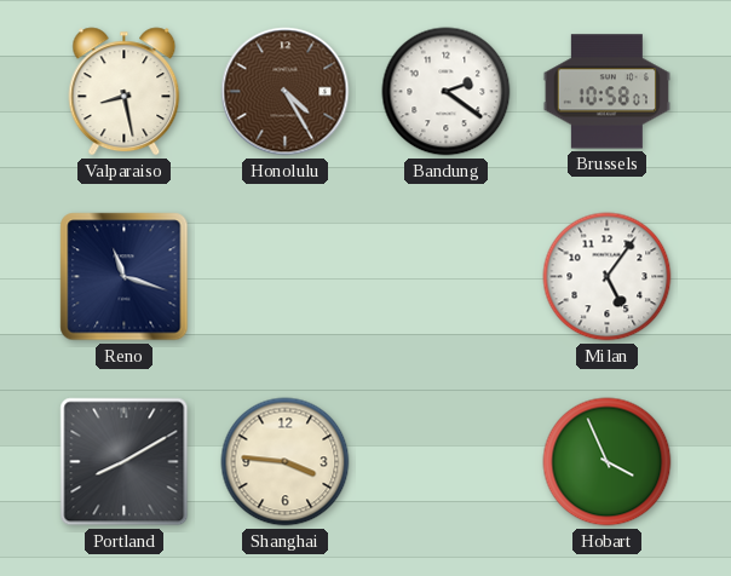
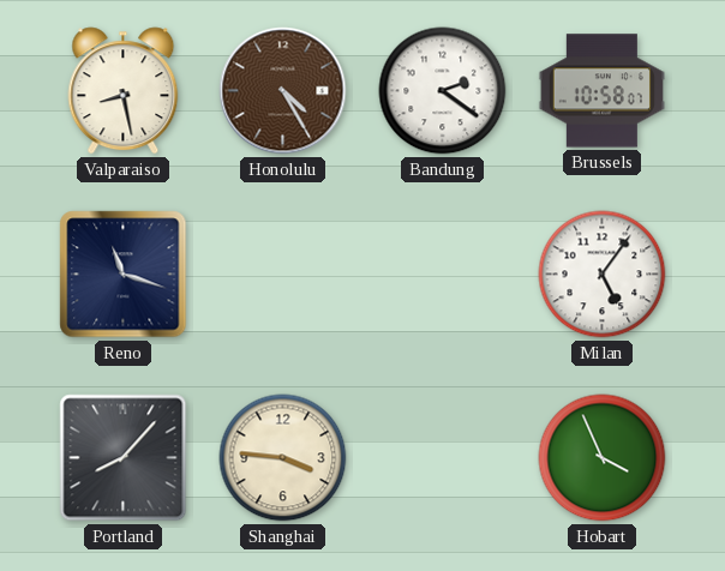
Portland: 8:10 -> 8:07
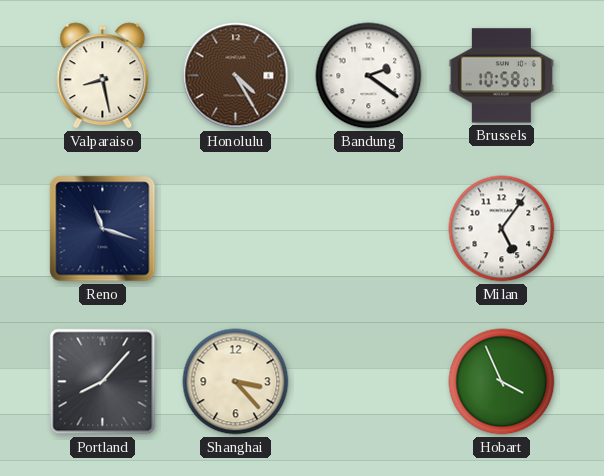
Shanghai: 3:46 -> 3:23
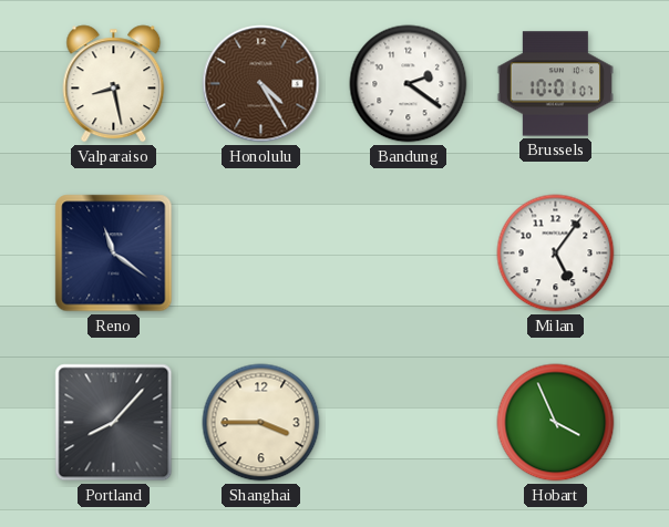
Brussels: 10:58 -> 10:01
Reno: 11:18 -> 11:21
Shanghai: 3:23 -> 3:45
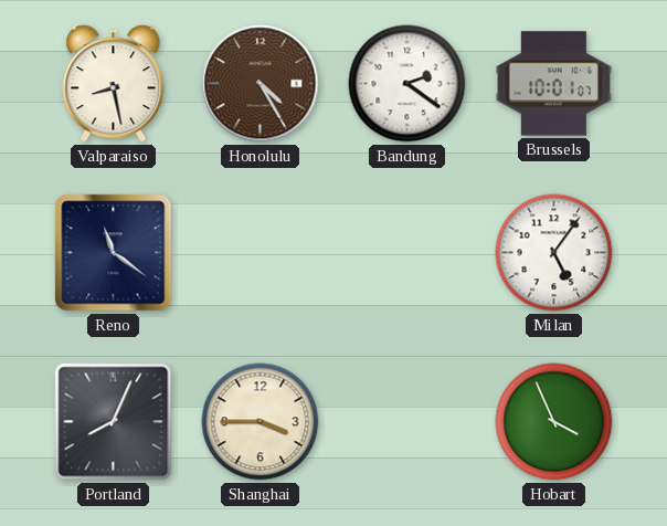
Portland: 8:07 -> 8:04
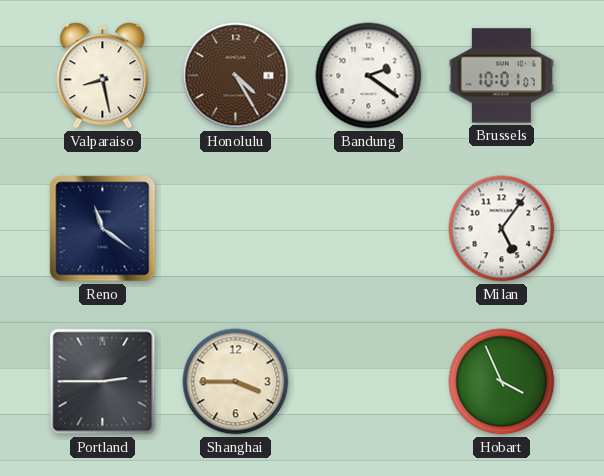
Portland: 8:04 -> 2:45
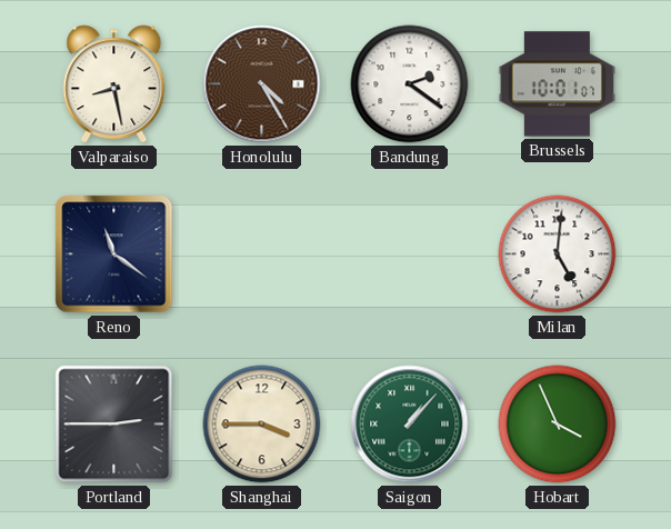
Milan: 5:06 -> 5:01
Saigon: none -> 1:07
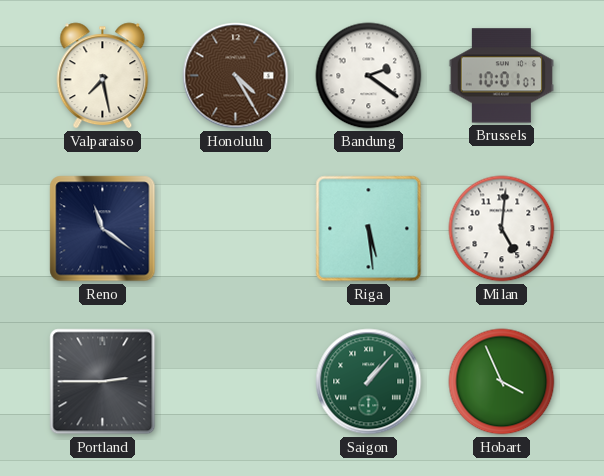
Valparaiso: 8:28 -> 7:28
Riga: none -> 5:29
Shanghai: 3:45 -> none
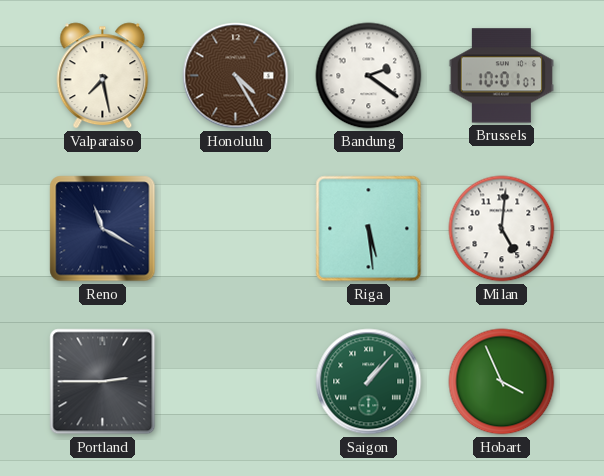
Reno: 11:21 -> 11:20
